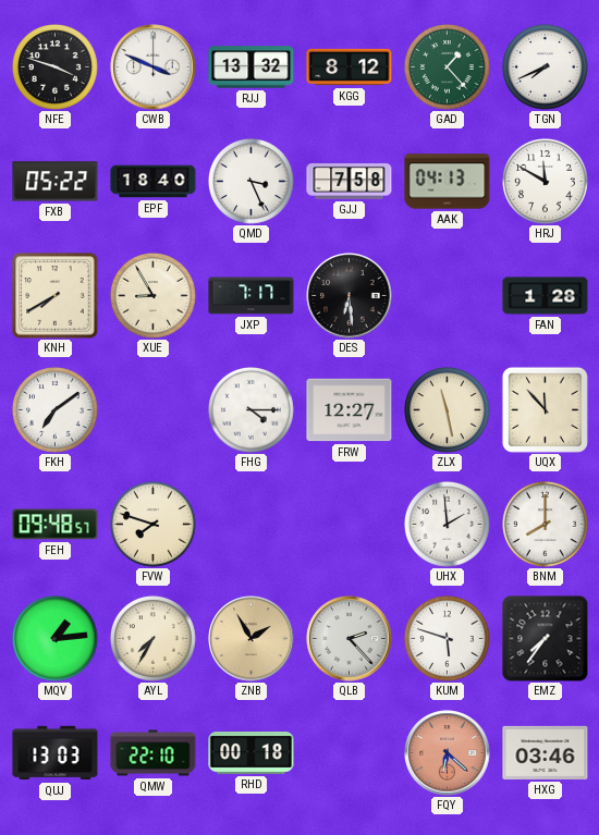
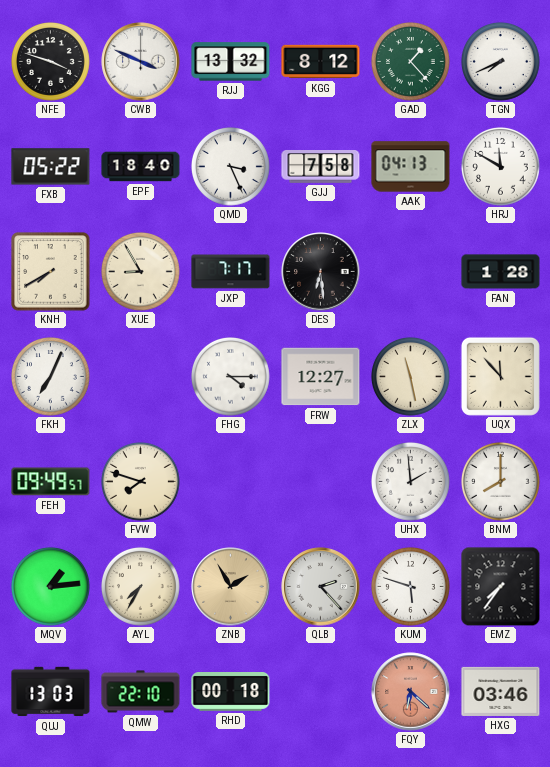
FKH: 7:09 -> 7:04
FEH: 09:48 -> 09:49
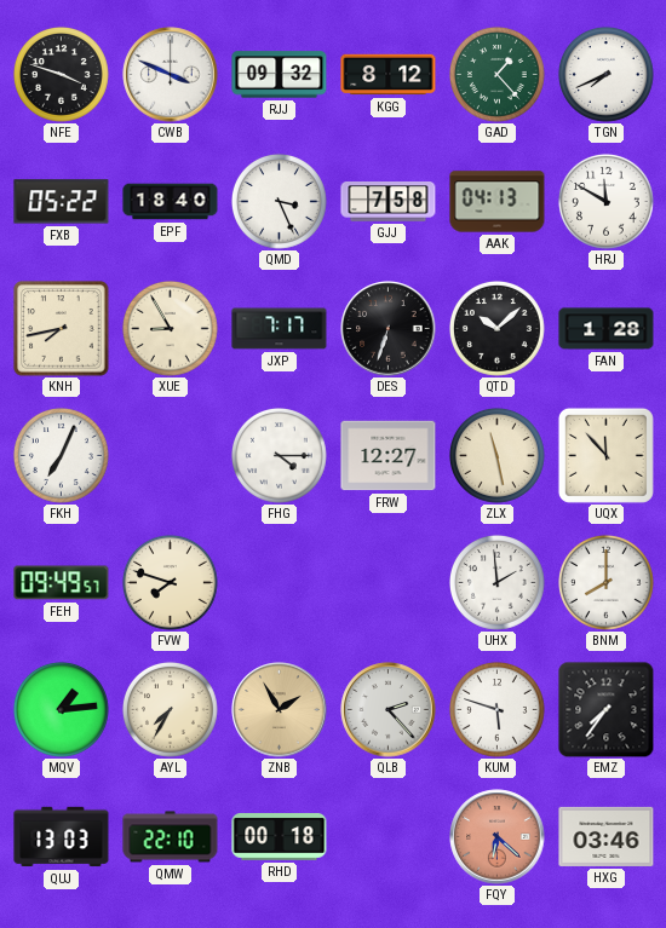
RJJ: 13:32 -> 09:32
KNH: 7:40 -> 7:43
DES: 6:29 -> 6:33
QTD: none -> 10:08
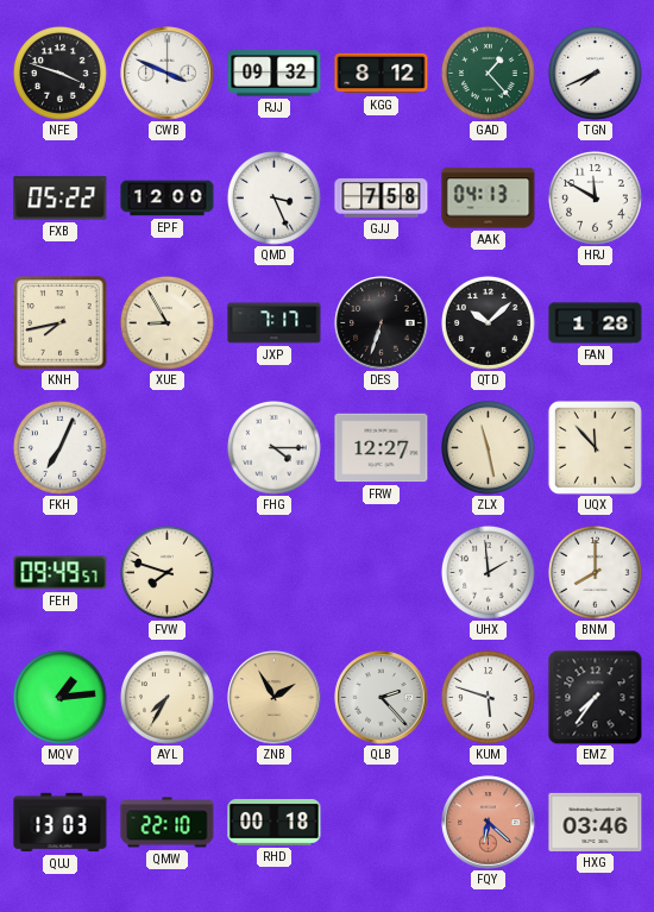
EPF: 18:40 -> 12:00
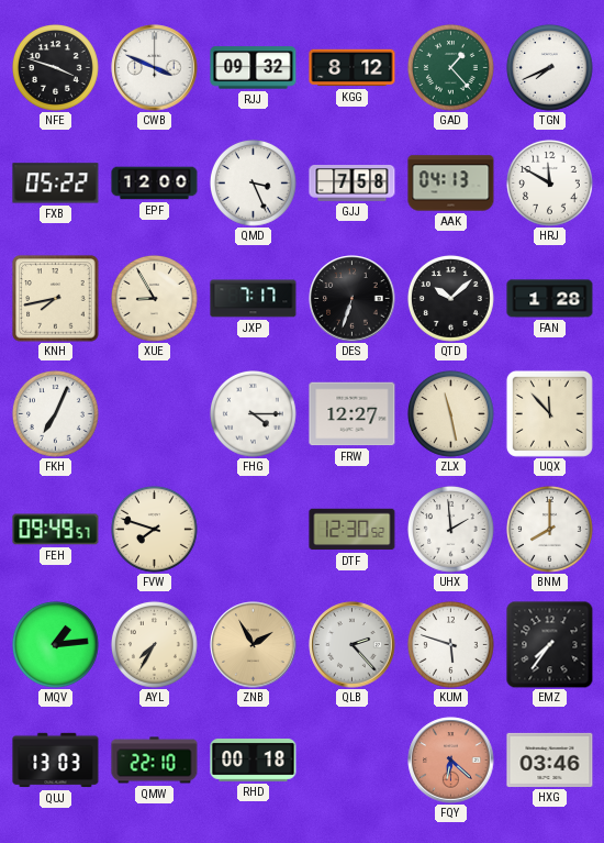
DTF: none -> 12:30
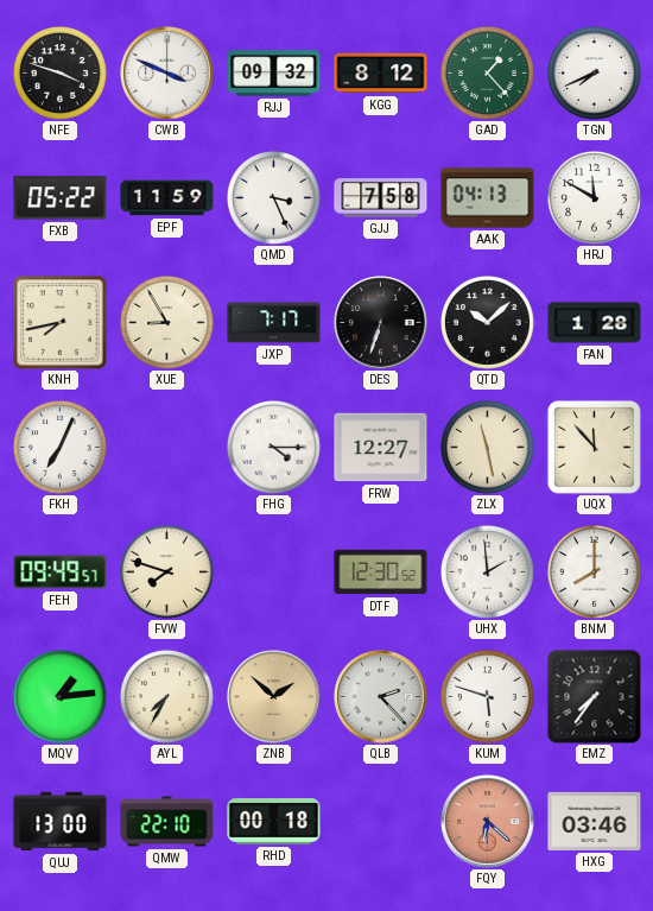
EPF: 12:00 -> 11:59
ZNB: 1:55 -> 1:52
QUJ: 13:03 -> 13:00
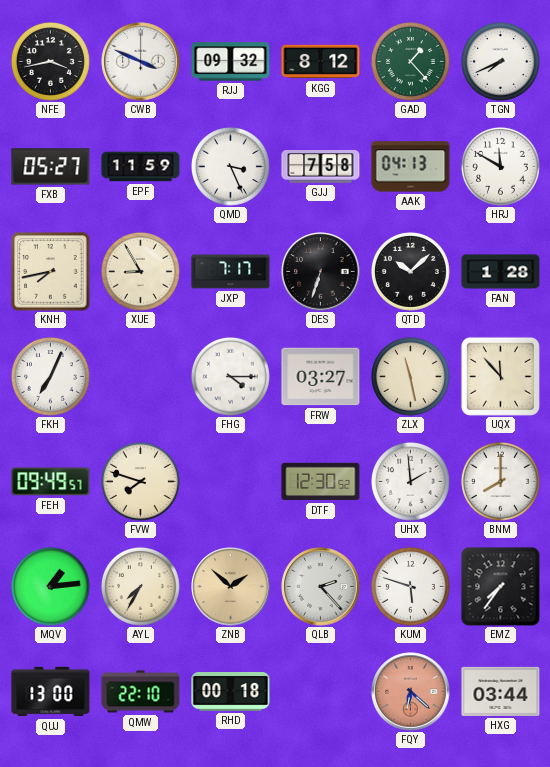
NFE: 3:48 -> 3:43
FXB: 05:22 -> 05:27
FRW: 12:27 -> 03:27
HXG: 03:46 -> 03:44
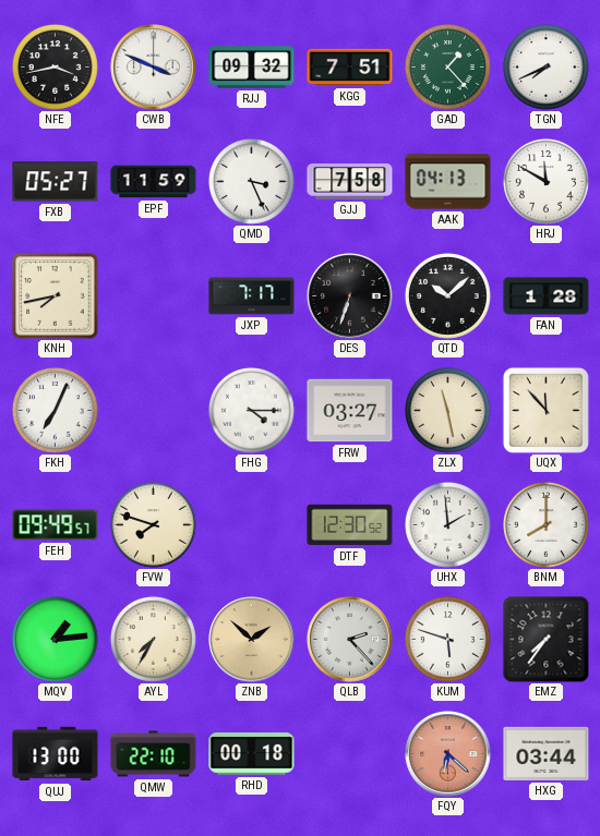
KGG: 8:12 -> 7:51
XUE: 8:55 -> none
